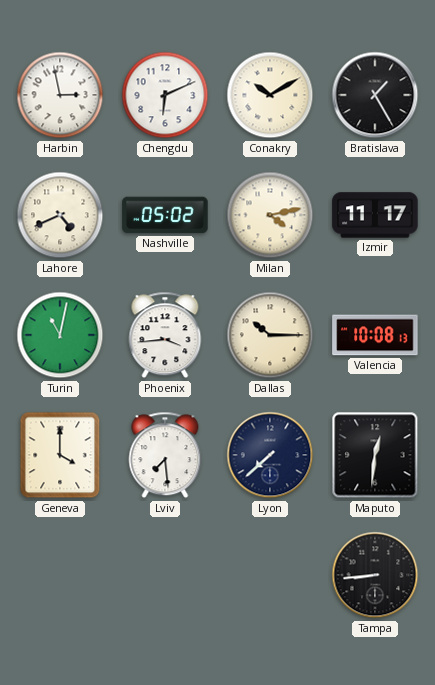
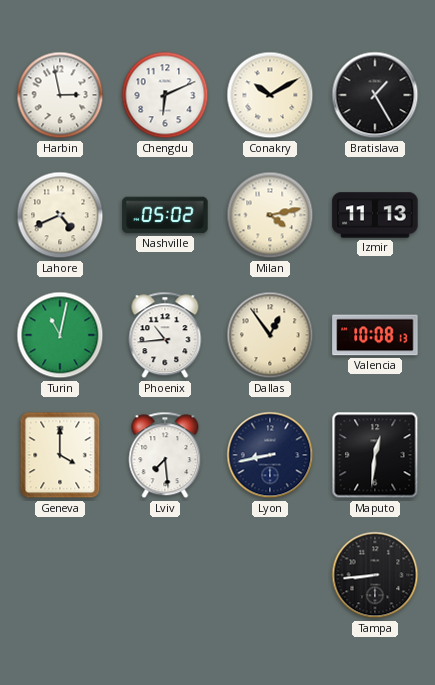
Izmir: 11:17 -> 11:13
Phoenix: 3:44 -> 10:44
Dallas: 10:15 -> 12:54
Lyon: 7:38 -> 8:43
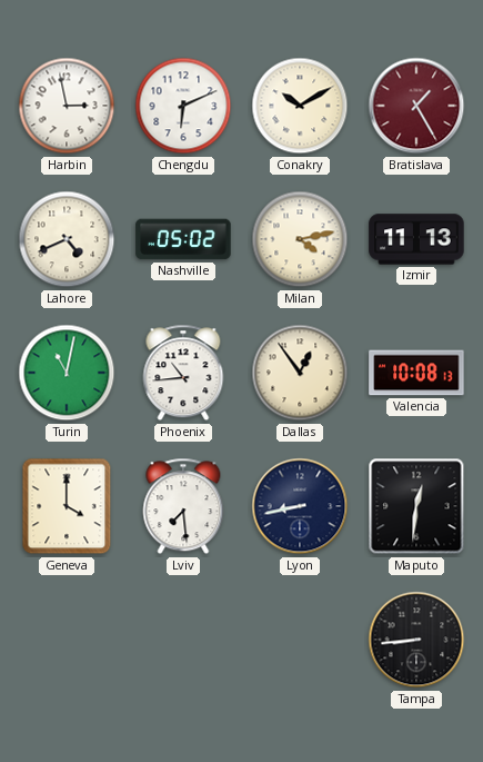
Bratislava dial: black -> burgundy
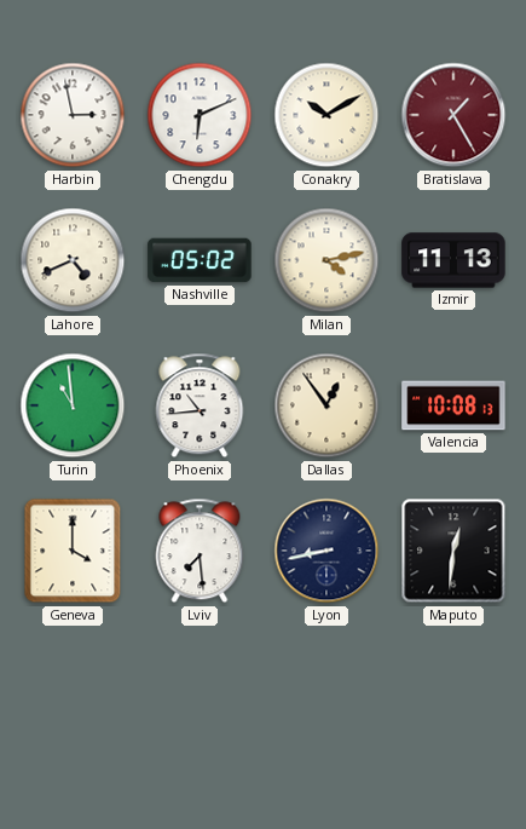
Turin: 11:02 -> 10:59
Tampa: 8:44 -> none
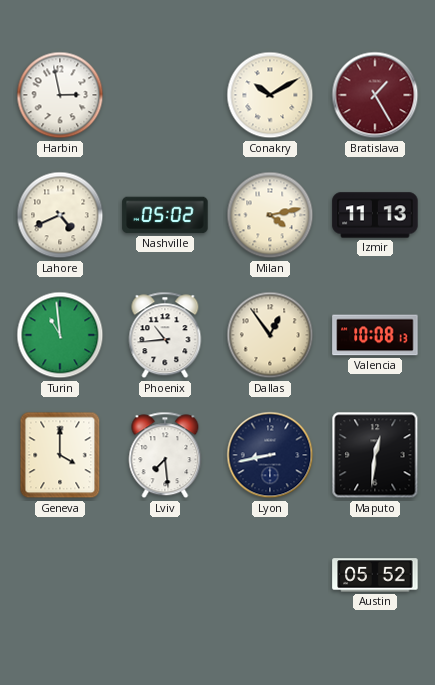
Chengdu: 6:11 -> none
Austin: none -> 05:52
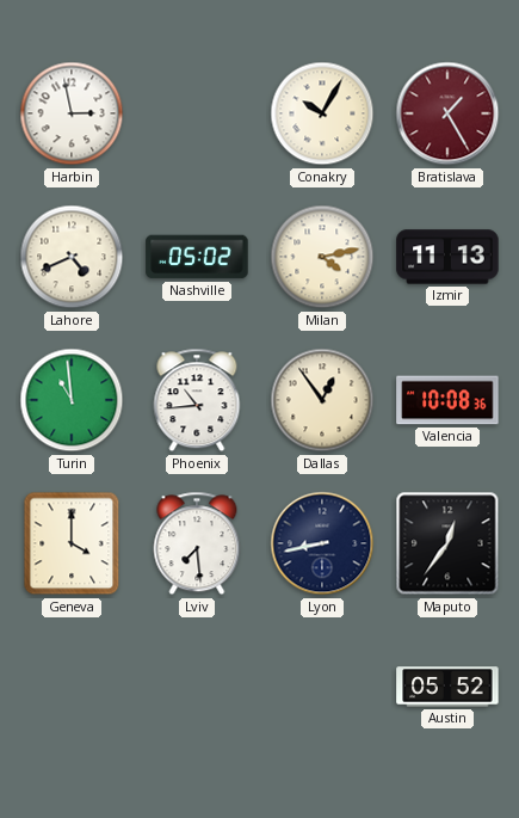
Conakry: 10:10 -> 10:05
Valencia: 10:08:13 -> 10:08:36
Maputo: 12:31 -> 12:36
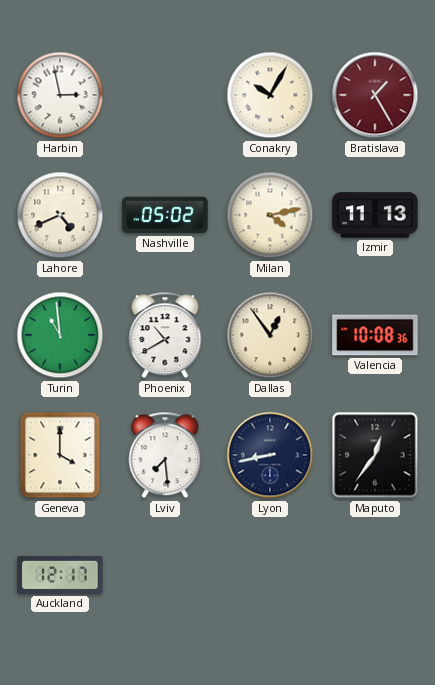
Phoenix: 10:44 -> 10:40
Auckland: none -> 12:17
Austin: 05:52 -> none
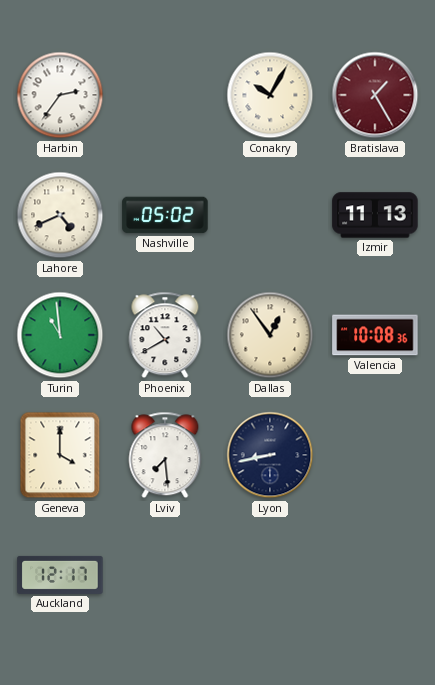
Harbin: 2:58 -> 2:36
Milan: 4:13 -> none
Maputo: 12:36 -> none
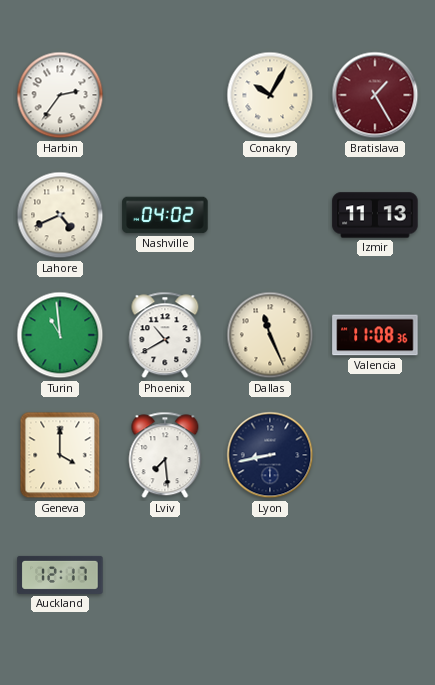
Nashville: 05:02 -> 04:02
Dallas: 12:54 -> 11:26
Valencia: 10:08 -> 11:08
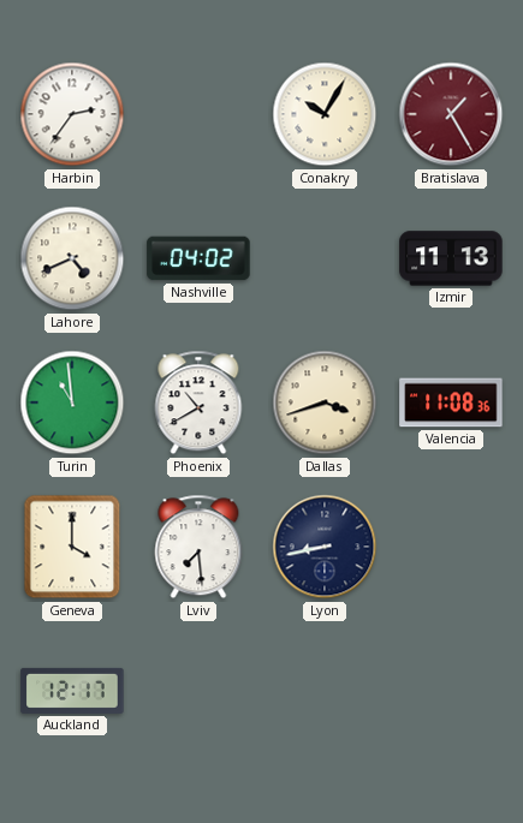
Dallas: 11:26 -> 3:42
